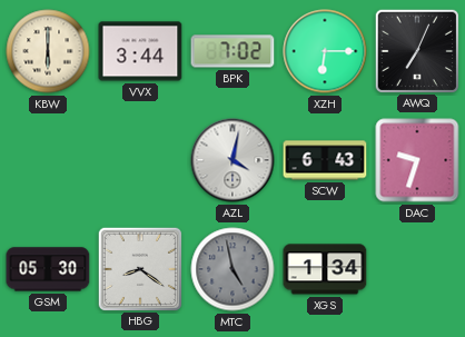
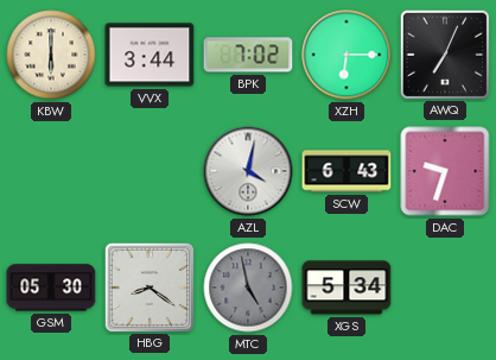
XGS: 1:34 -> 5:34
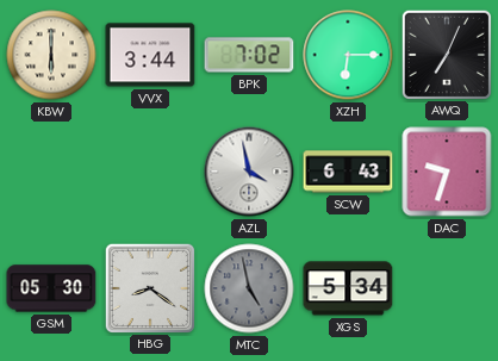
AZL: 4:02 -> 3:58
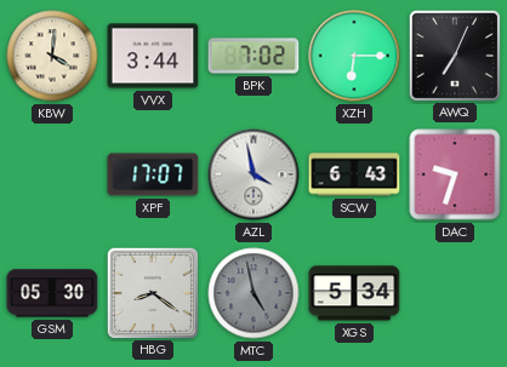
KBW: 6:00 -> 4:01
XPF: none -> 17:07
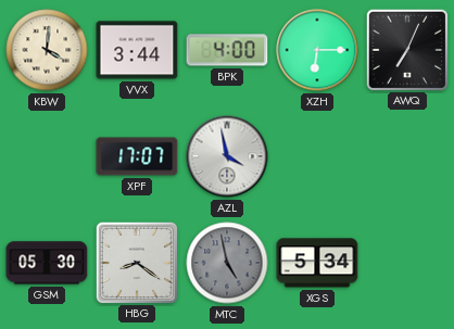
BPK: 7:02 -> 4:00
SCW: 6:43 -> none
DAC: 9:33 -> none
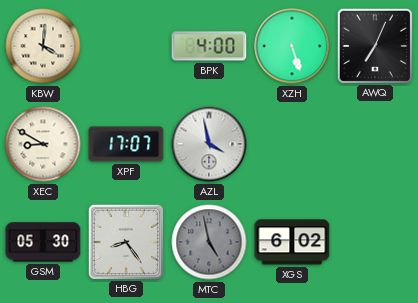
VVX: 3:44 -> none
XZH: 6:15 -> 5:27
XEC: none -> 8:50
HBG: 8:21 -> 8:24
XGS: 5:34 -> 6:02
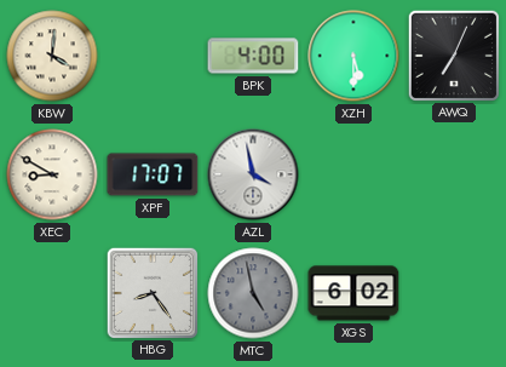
XZH: 5:27 -> 5:30
GSM: 05:30 -> none
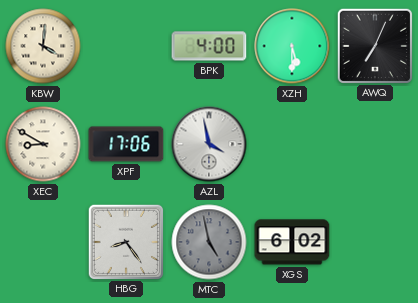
XPF: 17:07 -> 17:06
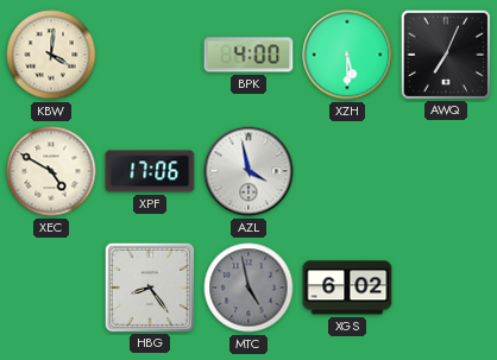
XEC: 8:50 -> 4:50
